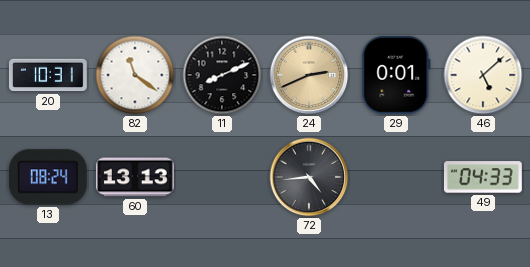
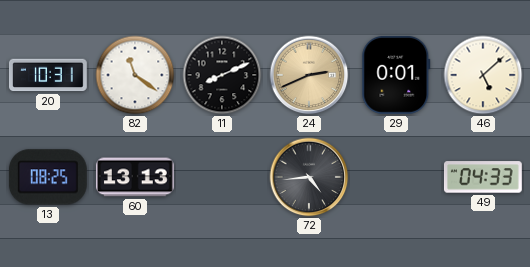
13: 08:24 -> 08:25
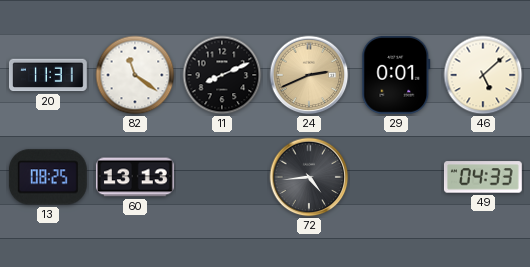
20: 10:31 -> 11:31
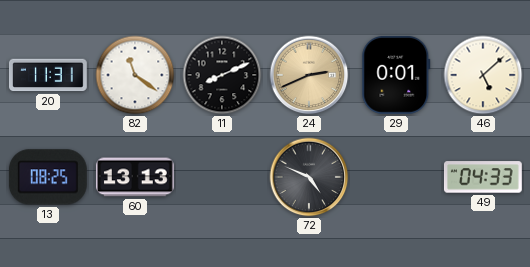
72: 4:44 -> 4:49
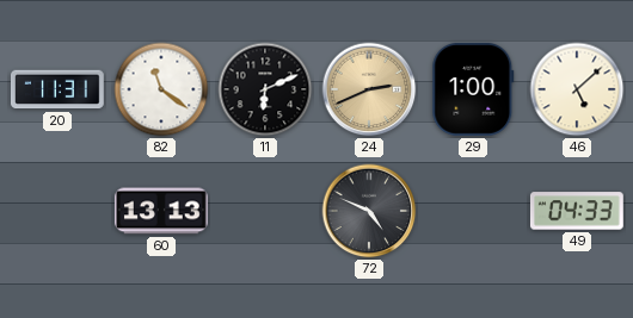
11: 8:11 -> 6:11
29: 0:01 -> 1:00
13: 08:25 -> none
